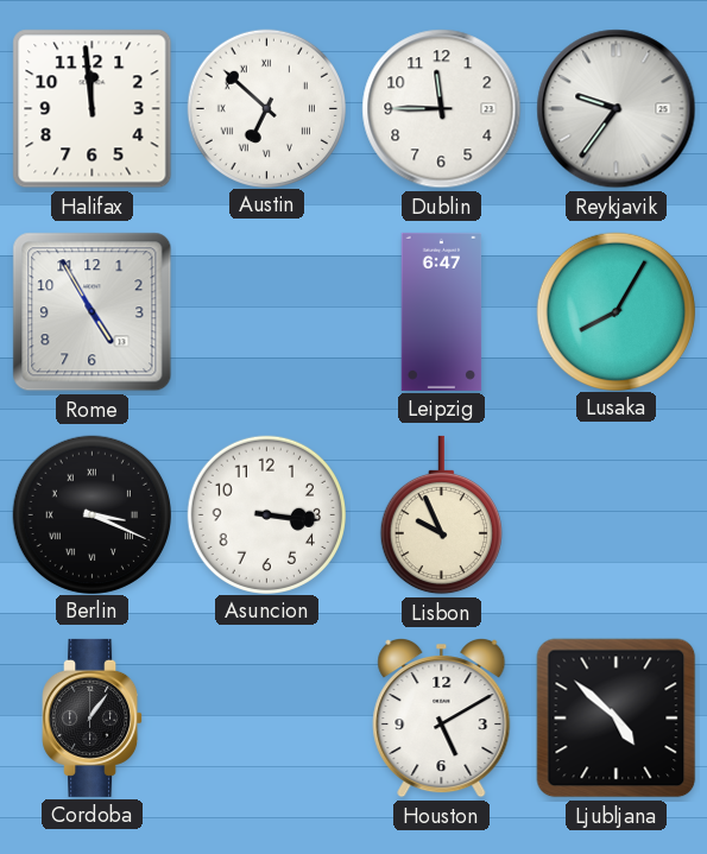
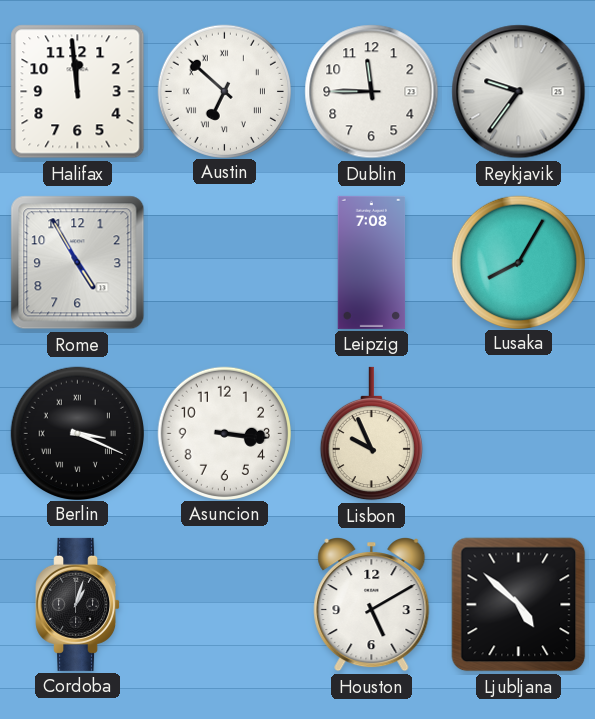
Leipzig: 6:47 -> 7:08
Cordoba: 1:06 -> 1:03
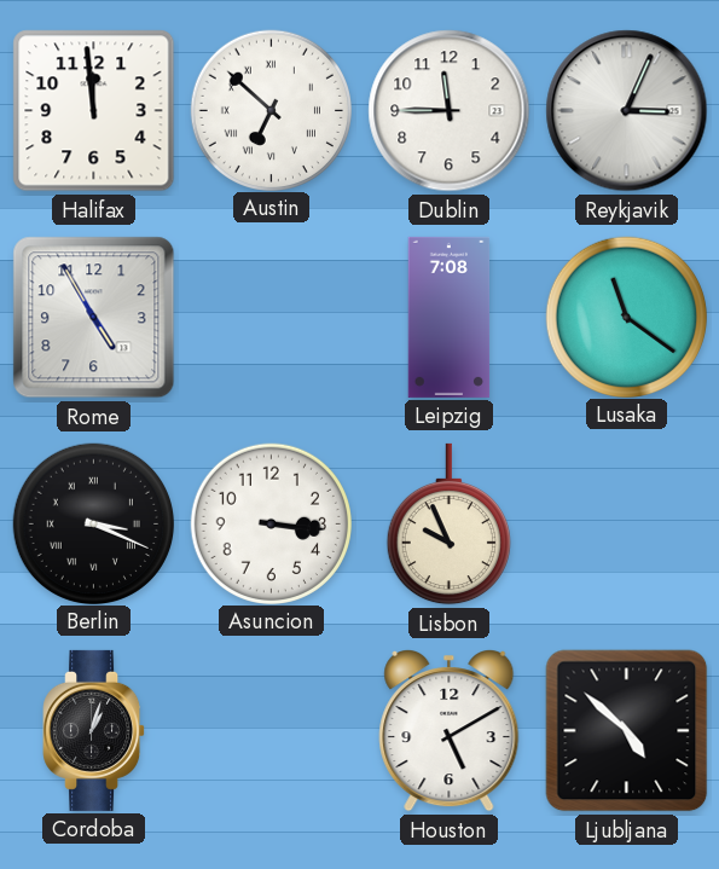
Reykjavik: 9:36 -> 3:04
Lusaka: 8:05 -> 11:21
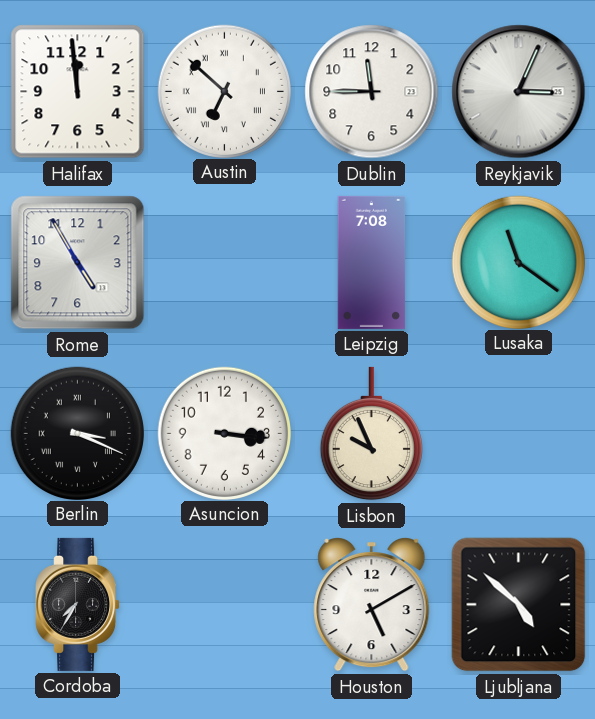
Cordoba: 1:03 -> 7:35
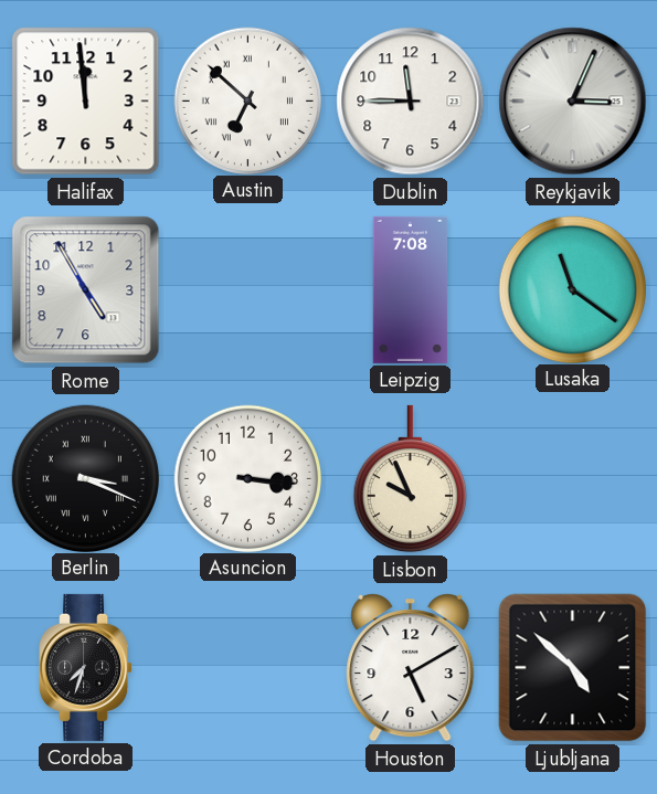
Cordoba: 7:35 -> 7:33
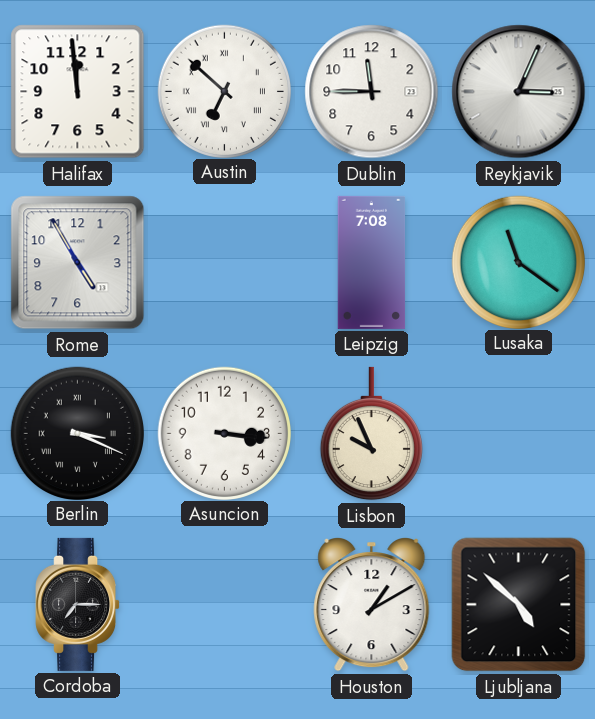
Cordoba: 7:33 -> 7:15
Houston: 5:10 -> 1:10
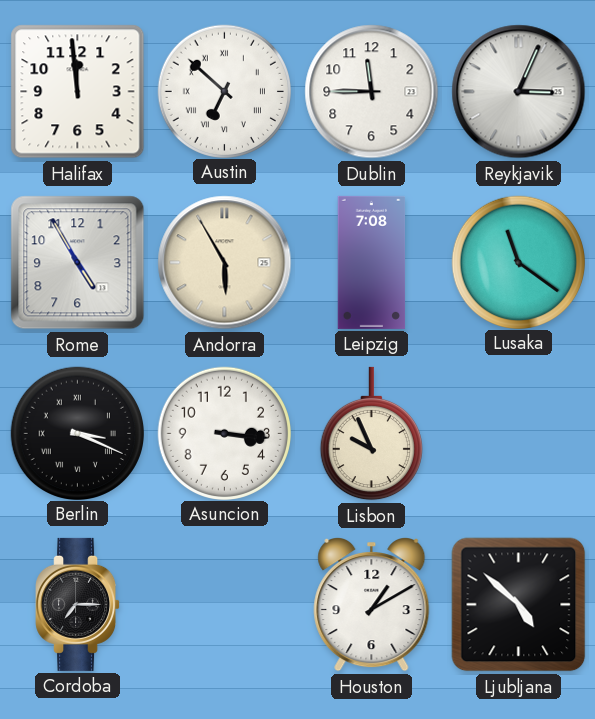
Andorra: none -> 5:55
